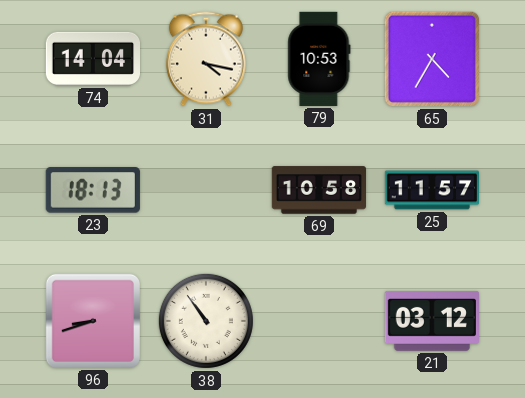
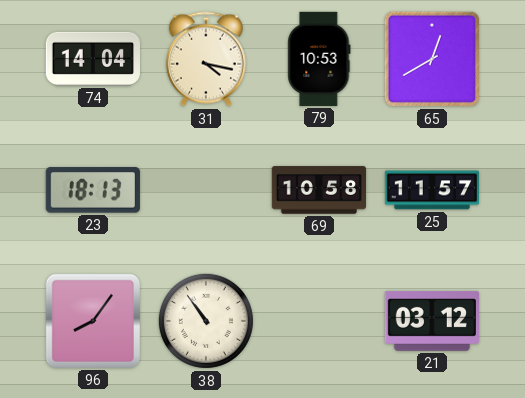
65: 4:35 -> 12:40
96: 8:42 -> 8:06
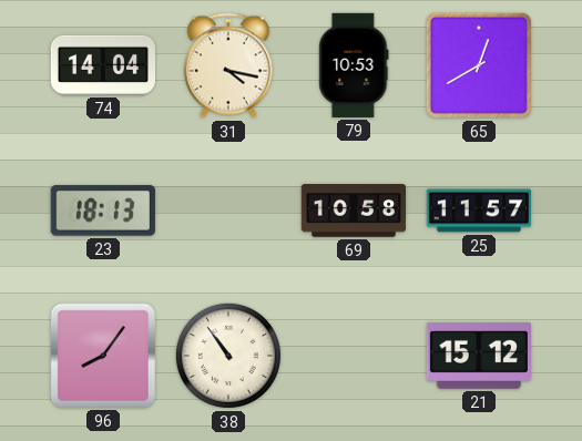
21: 03:12 -> 15:12
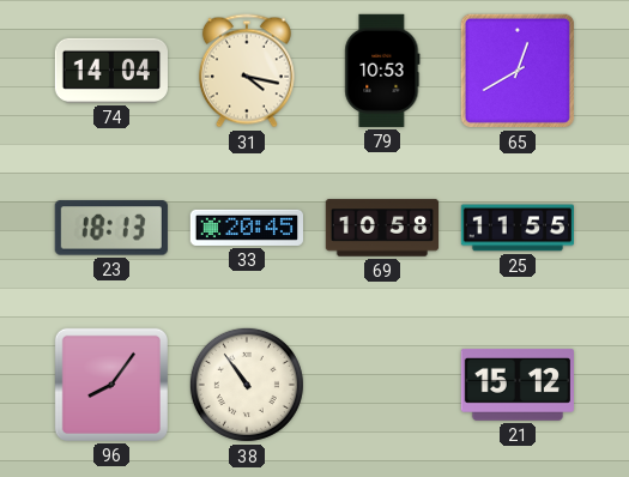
33: none -> 20:45
25: 11:57 -> 11:55
